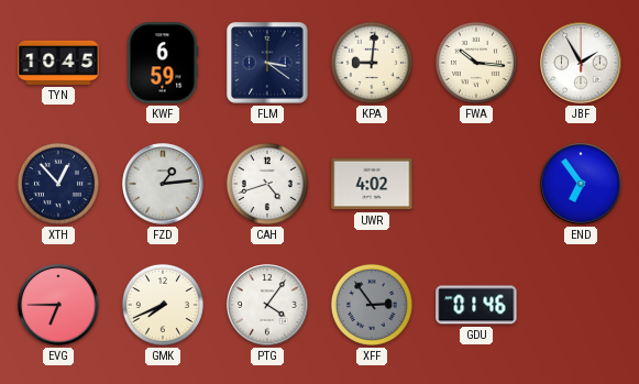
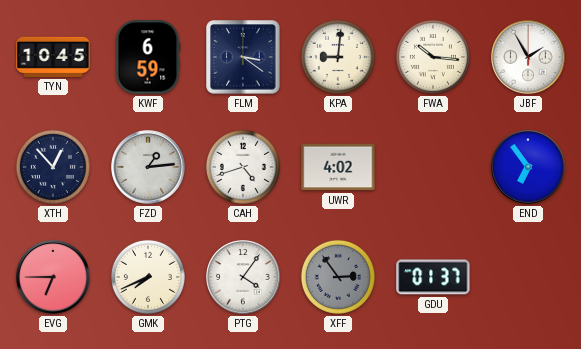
GDU: 01:46 -> 01:37
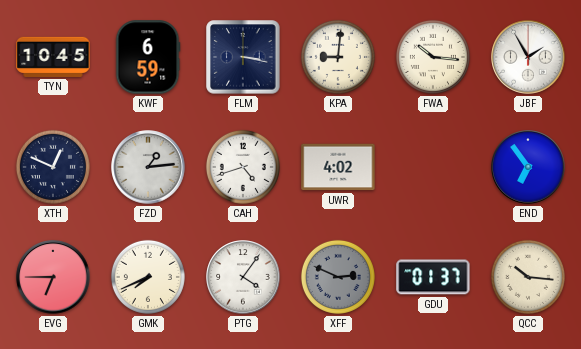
FLM: 3:21 -> 3:17
XTH: 12:53 -> 12:49
XFF: 2:54 -> 2:49
QCC: none -> 10:16
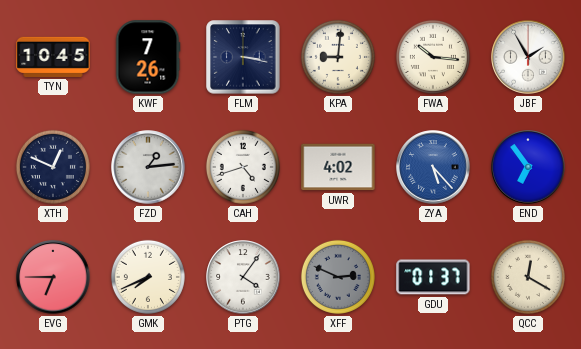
KWF: 6:59 -> 7:26
ZYA: none -> 5:23
QCC: 10:16 -> 12:20
